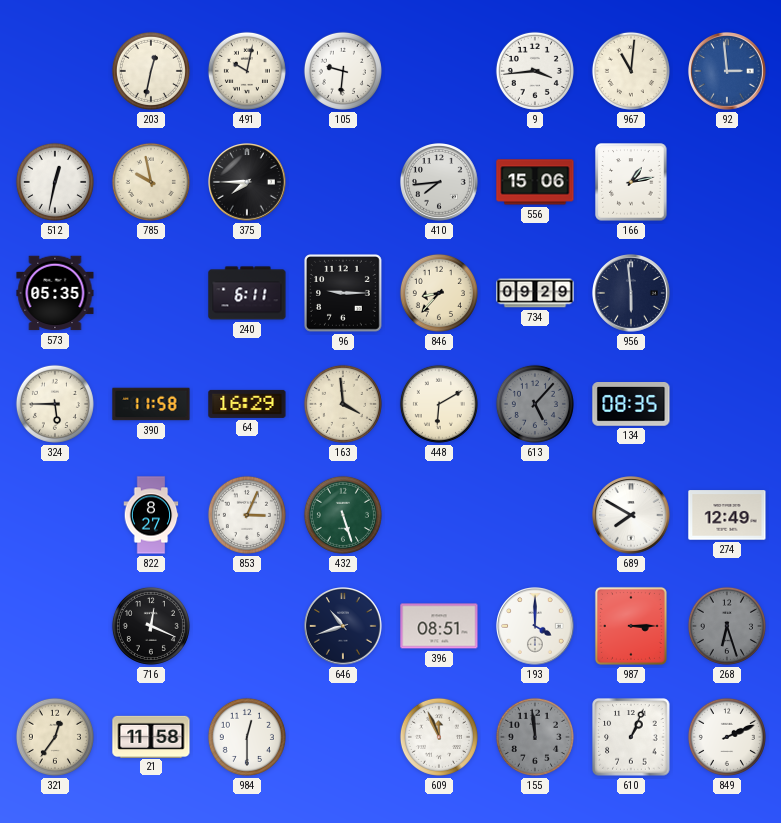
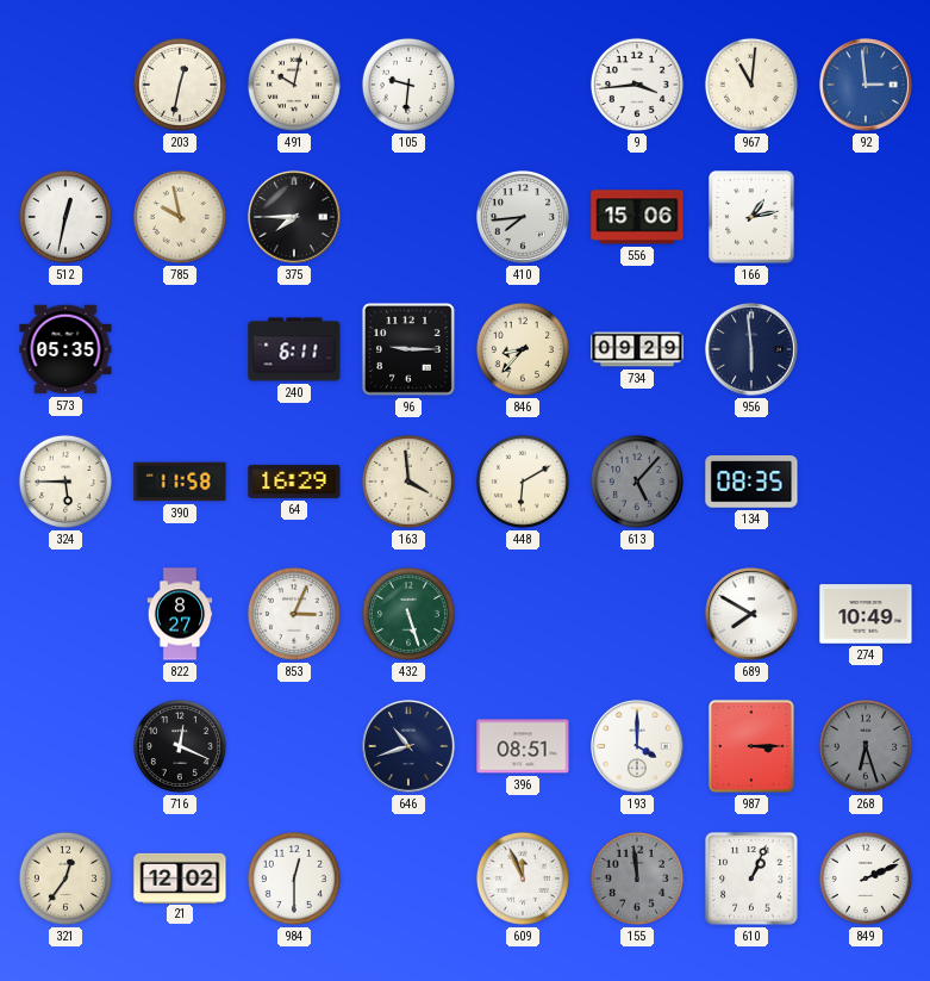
274: 12:49 -> 10:49
21: 11:58 -> 12:02
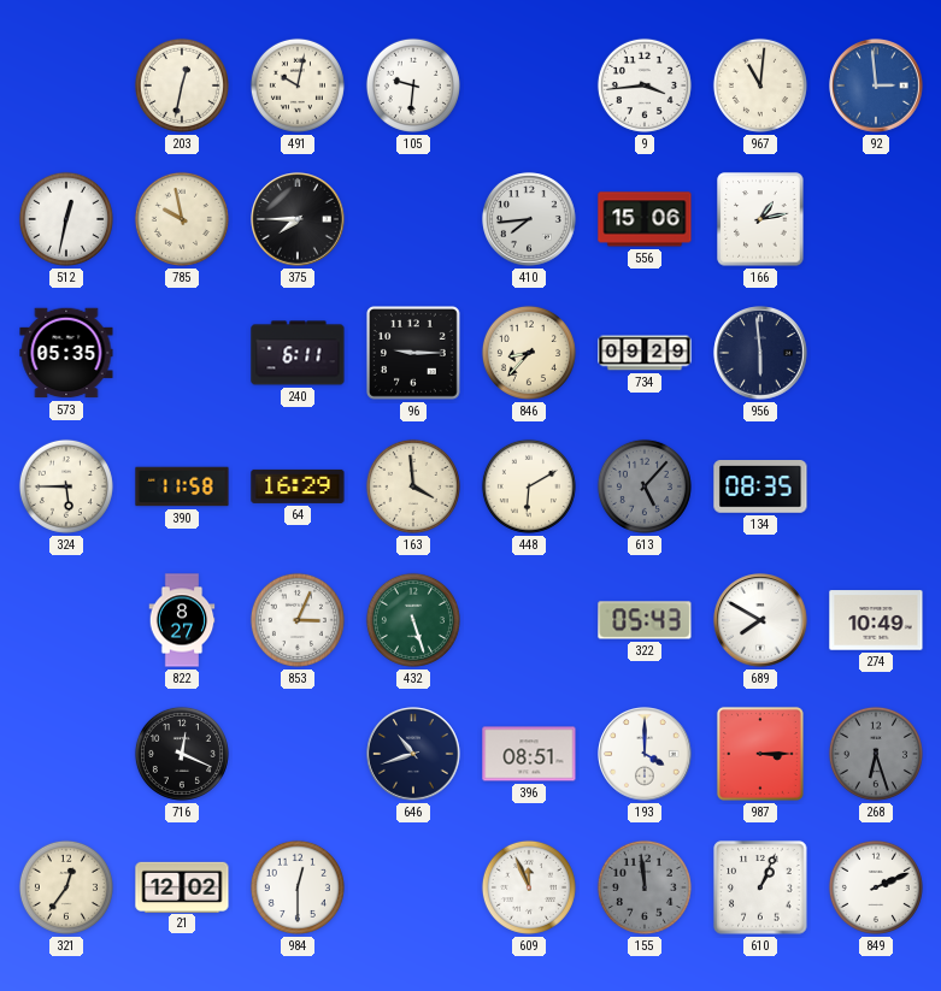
322: none -> 05:43
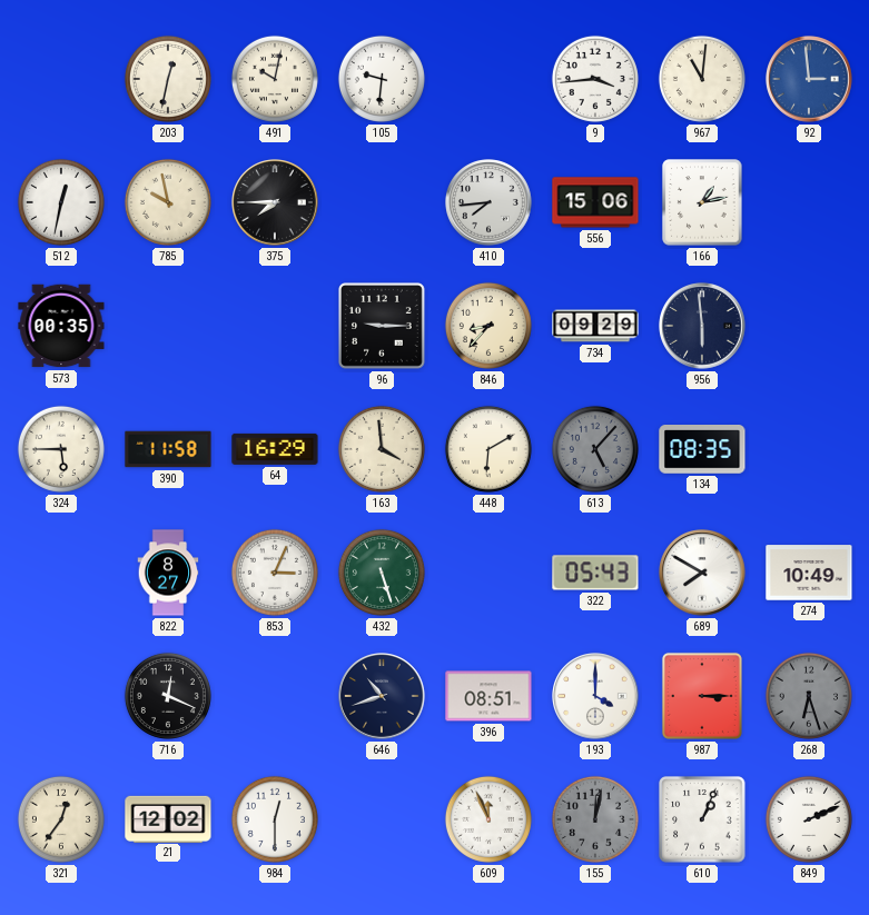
573: 05:35 -> 00:35
240: 6:11 -> none
155: 11:59 -> 12:02
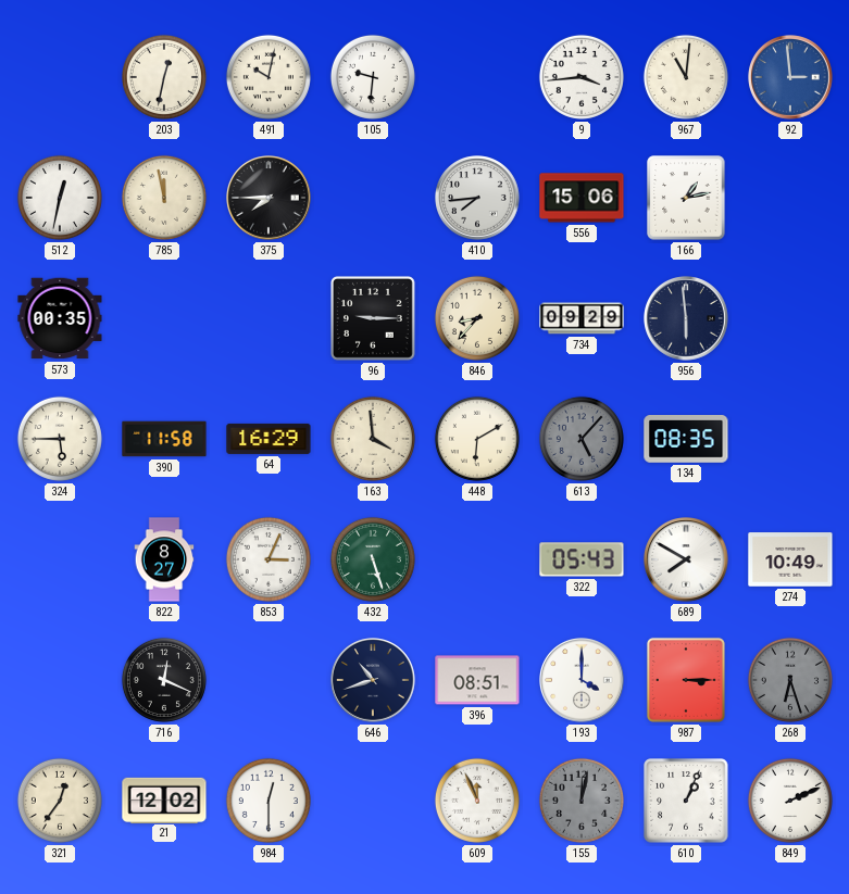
785: 9:58 -> 11:58
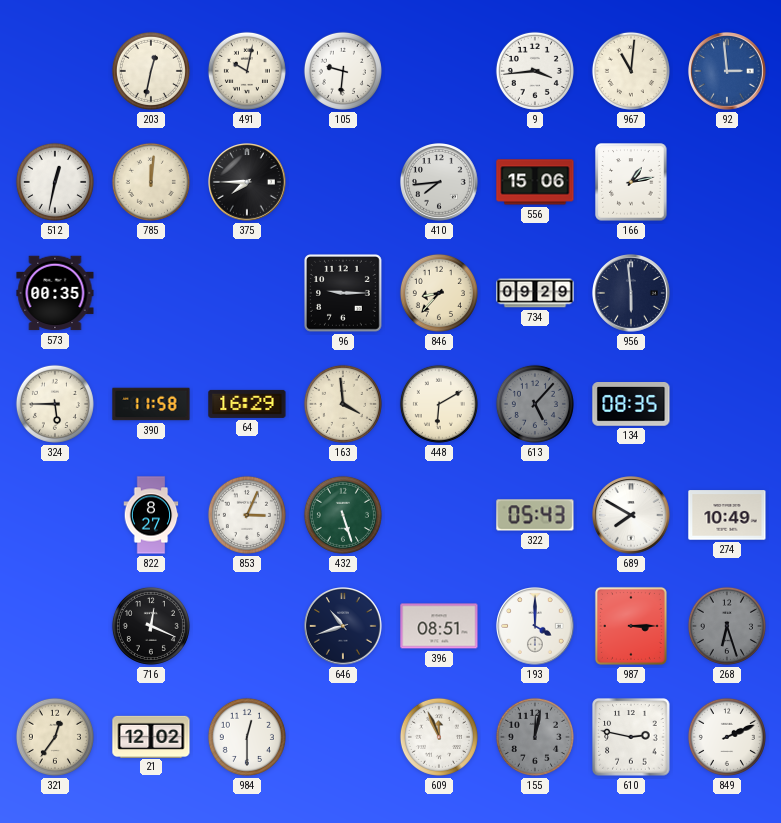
785: 11:58 -> 12:01
610: 1:04 -> 2:47
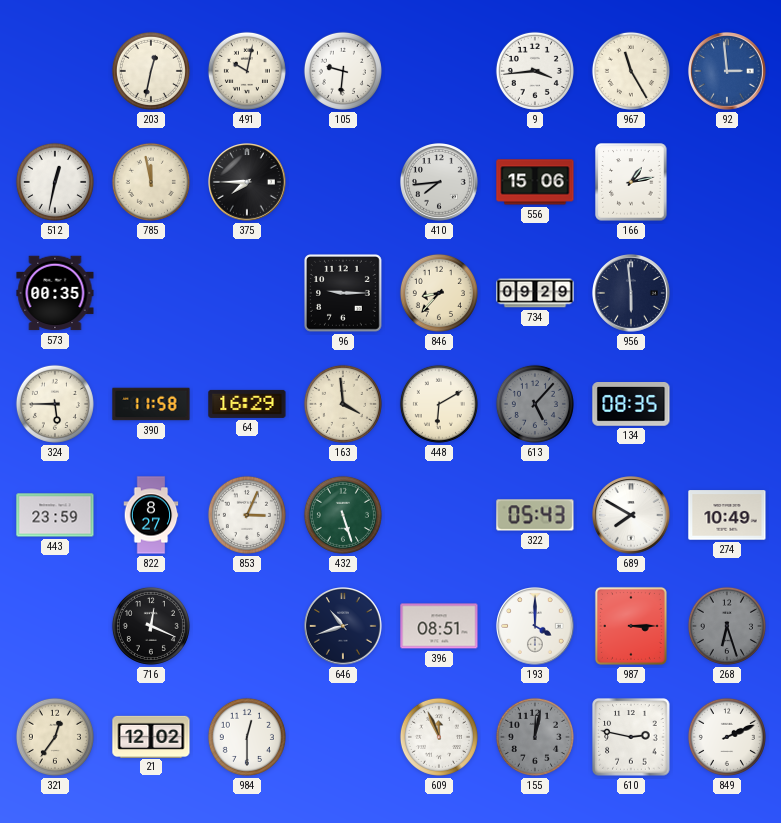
967: 11:01 -> 11:25
785: 12:01 -> 11:58
443: none -> 23:59
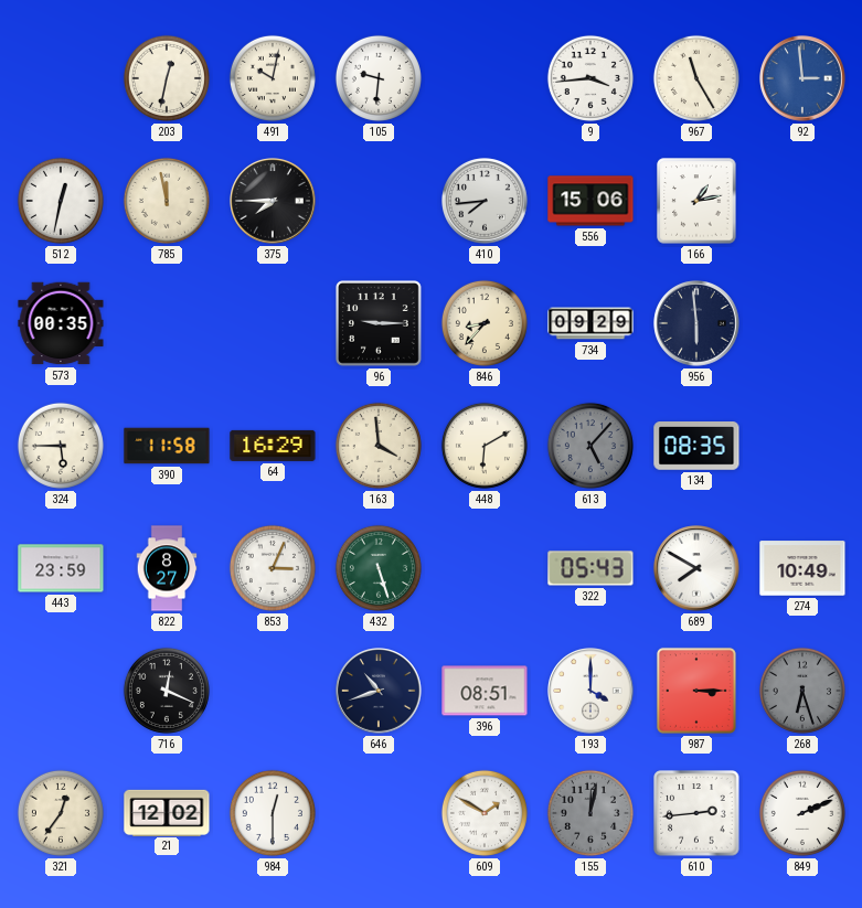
609: 11:56 -> 1:50
610: 2:47 -> 2:44
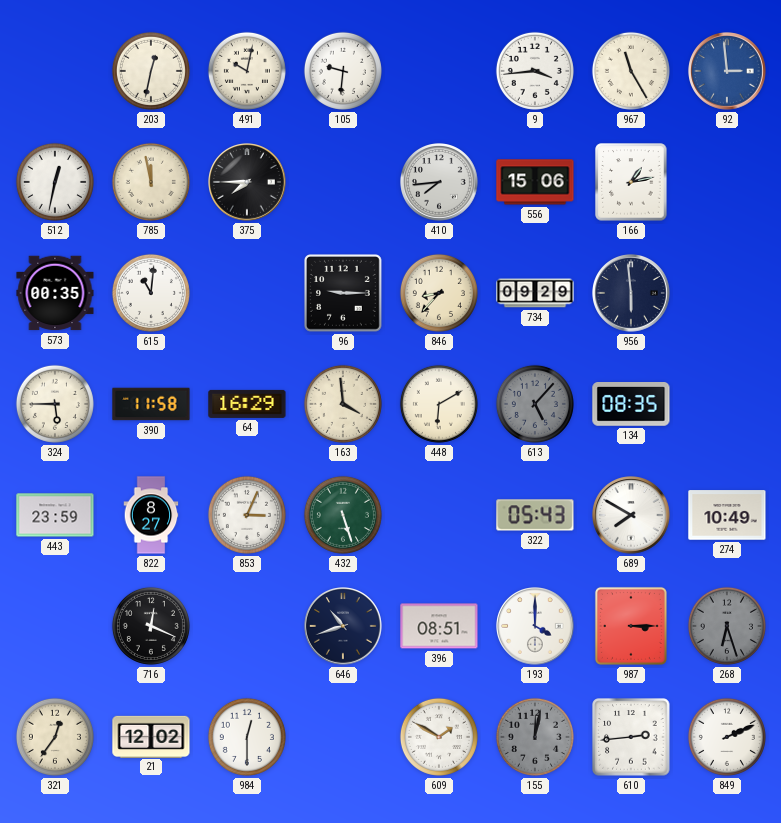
615: none -> 11:01
